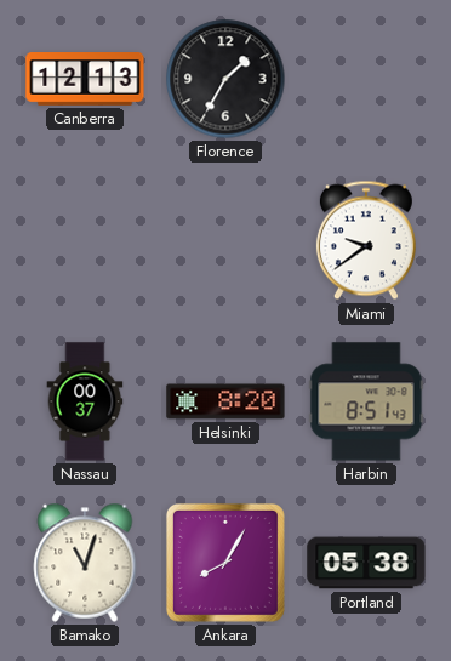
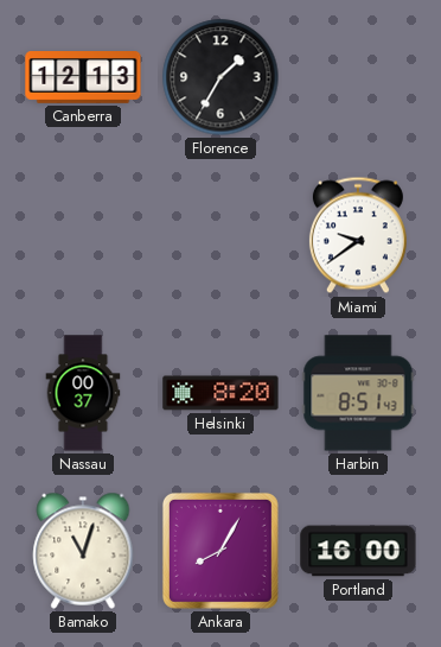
Portland: 05:38 -> 16:00
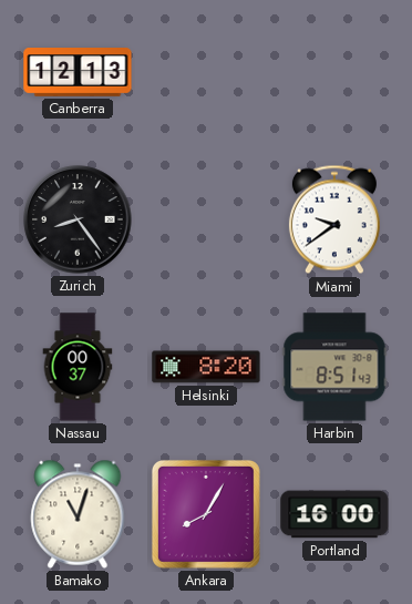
Florence: 1:35 -> none
Zurich: none -> 8:24
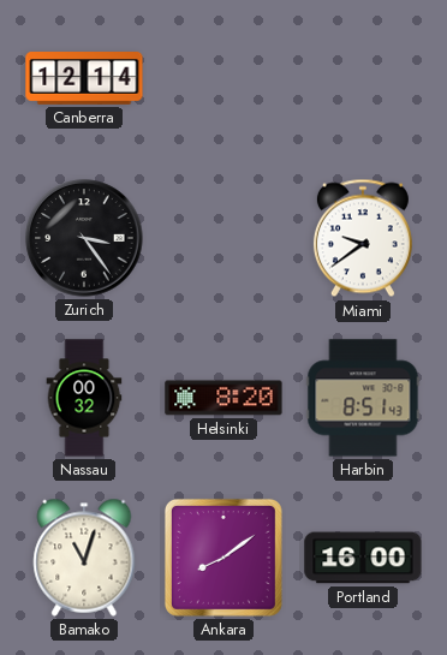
Canberra: 12:13 -> 12:14
Zurich: 8:24 -> 3:24
Nassau: 00:37 -> 00:32
Ankara: 8:05 -> 8:09
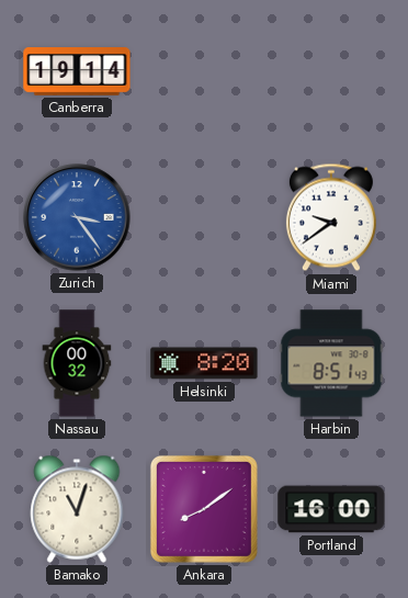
Canberra: 12:14 -> 19:14
Zurich dial: black -> blue
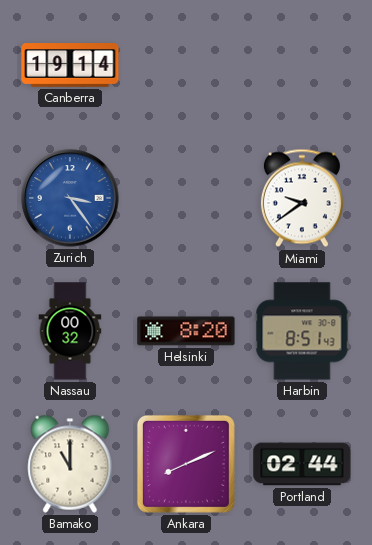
Bamako: 11:03 -> 11:00
Ankara: 8:09 -> 8:11
Portland: 16:00 -> 02:44
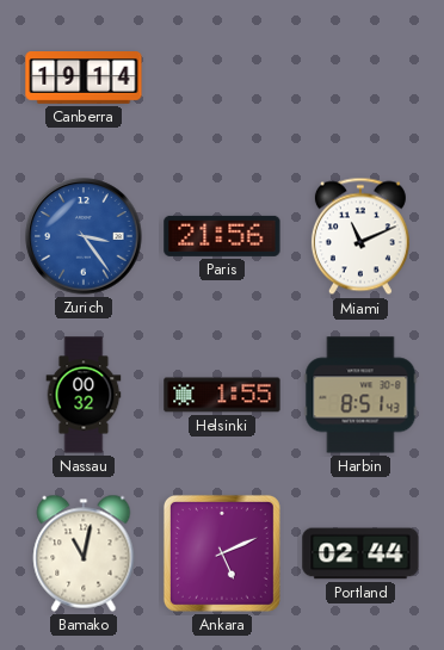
Paris: none -> 21:56
Miami: 9:39 -> 11:11
Helsinki: 8:20 -> 1:55
Bamako: 11:00 -> 11:02
Ankara: 8:11 -> 5:11
